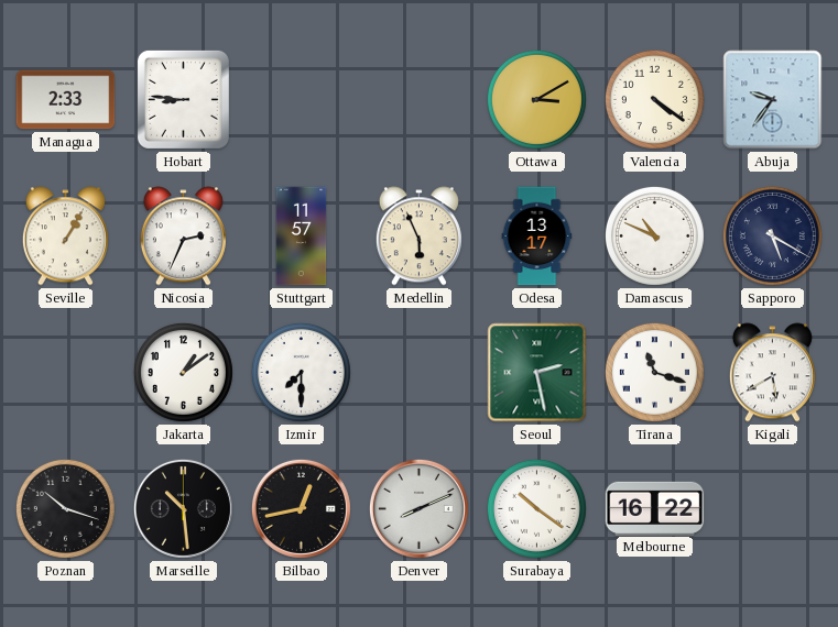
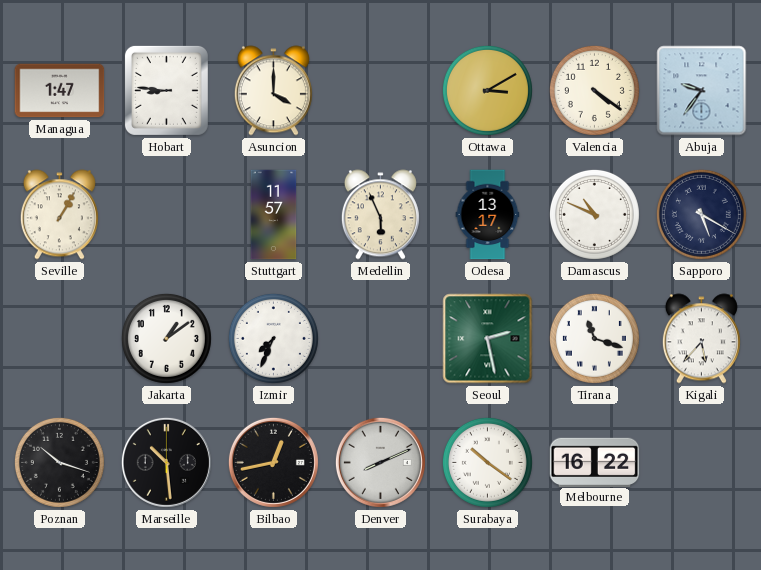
Managua: 2:33 -> 1:47
Asuncion: none -> 4:00
Nicosia: 2:34 -> none
Izmir: 7:30 -> 7:34
Kigali: 5:40 -> 5:37
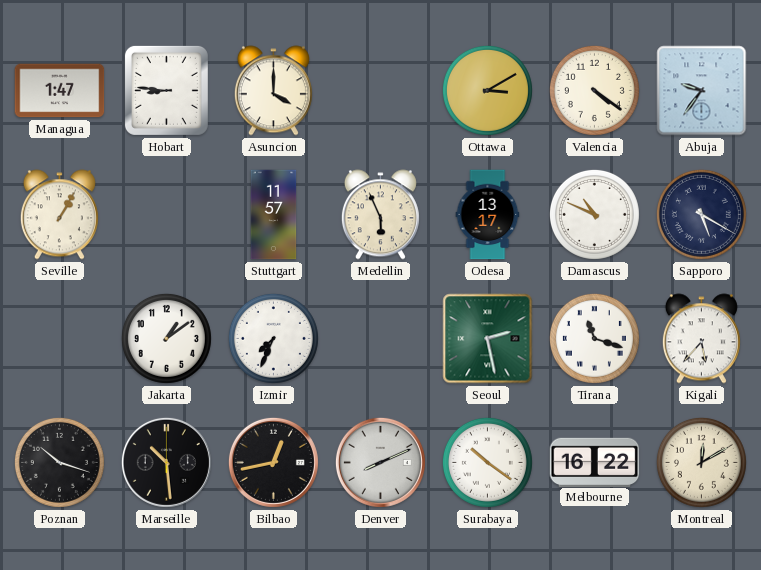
Montreal: none -> 12:10
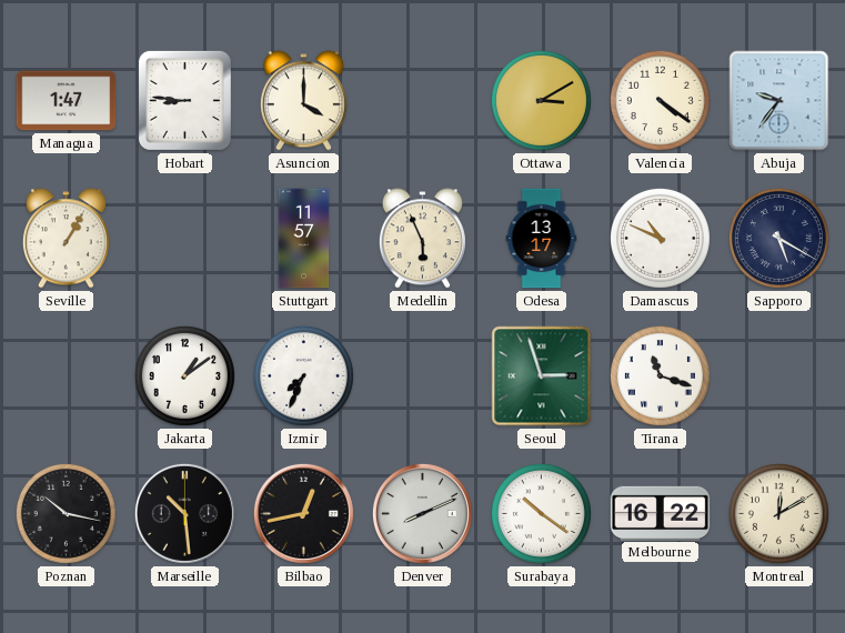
Seoul: 2:28 -> 2:57
Kigali: 5:37 -> none
Poznan: 10:18 -> 10:17
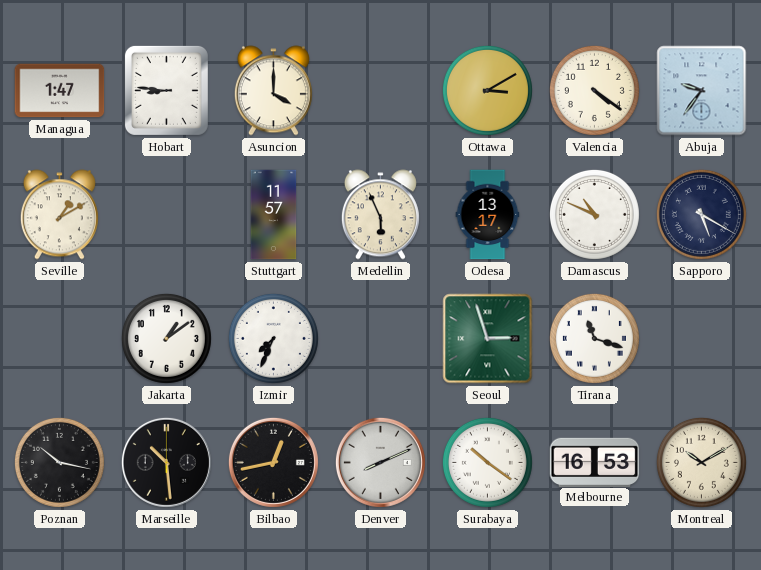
Seville: 1:05 -> 1:10
Melbourne: 16:22 -> 16:53
Montreal: 12:10 -> 10:10
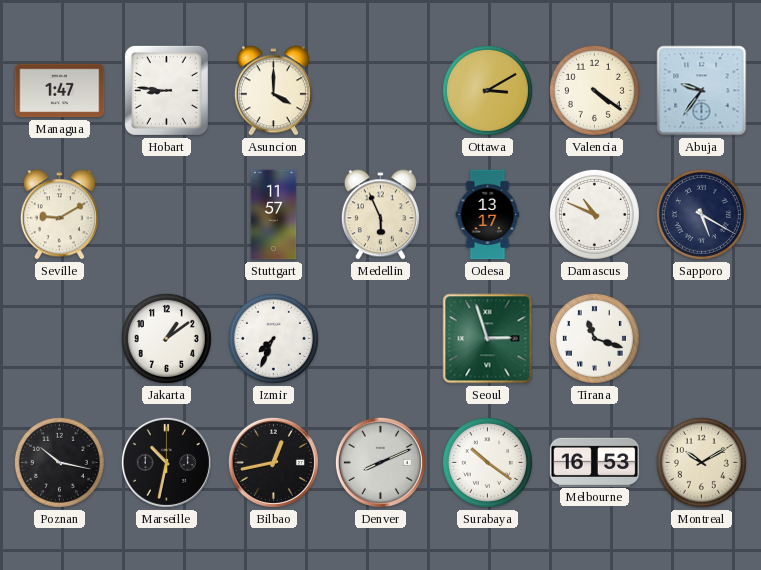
Seville: 1:10 -> 9:10
Marseille: 10:29 -> 10:32
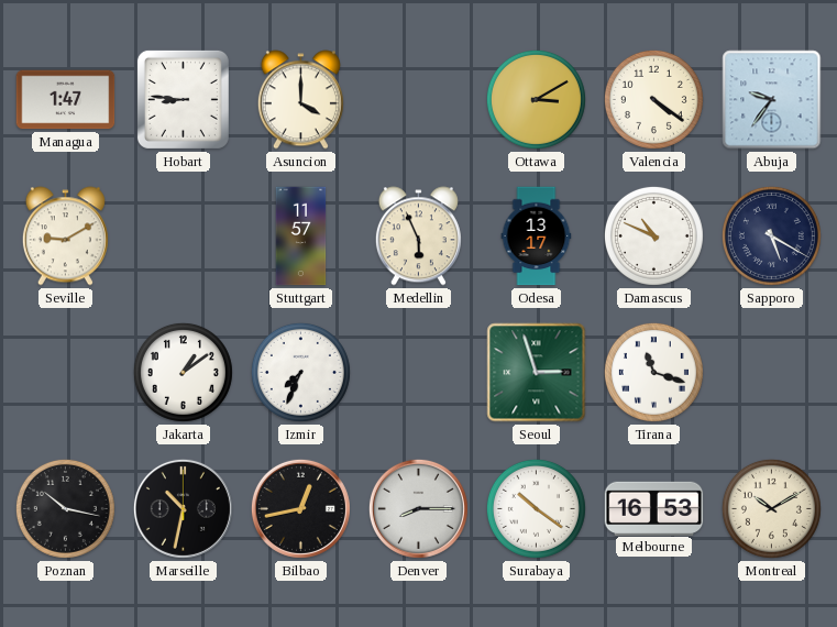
Denver: 8:11 -> 8:15
